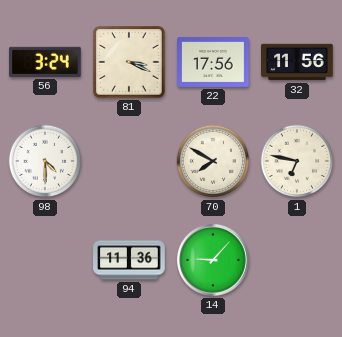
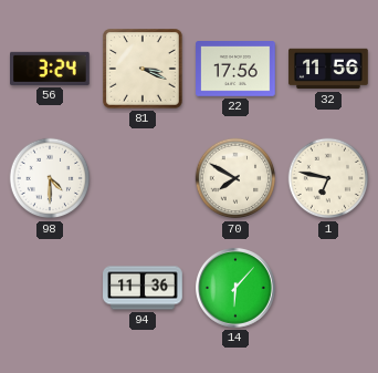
14: 9:07 -> 6:07
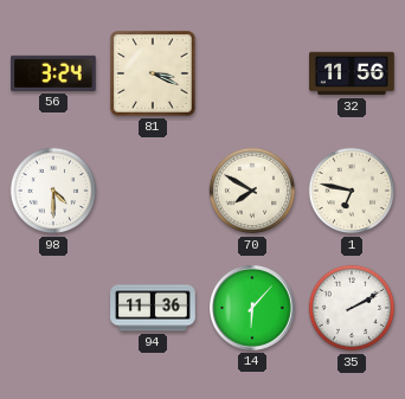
22: 17:56 -> none
35: none -> 2:10
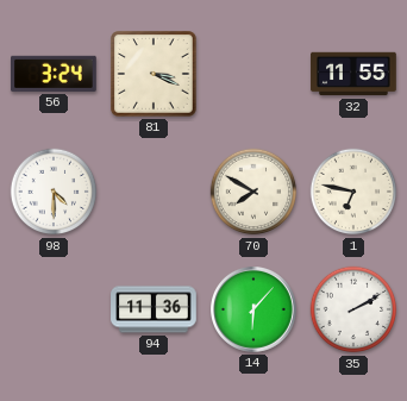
32: 11:56 -> 11:55
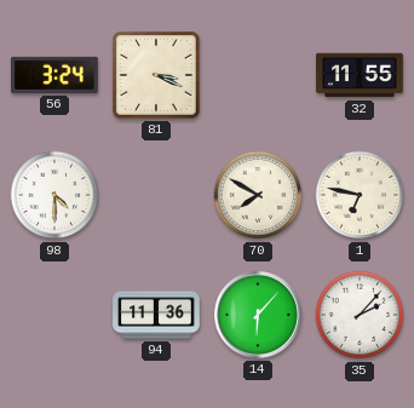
35: 2:10 -> 2:07
